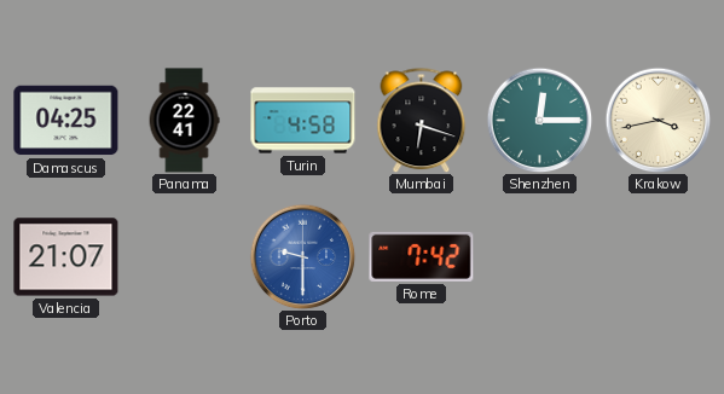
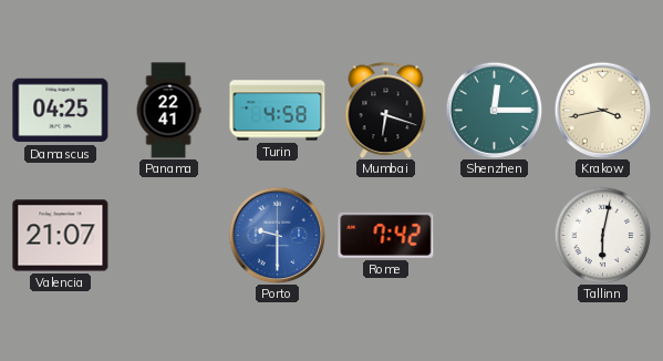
Tallinn: none -> 6:02
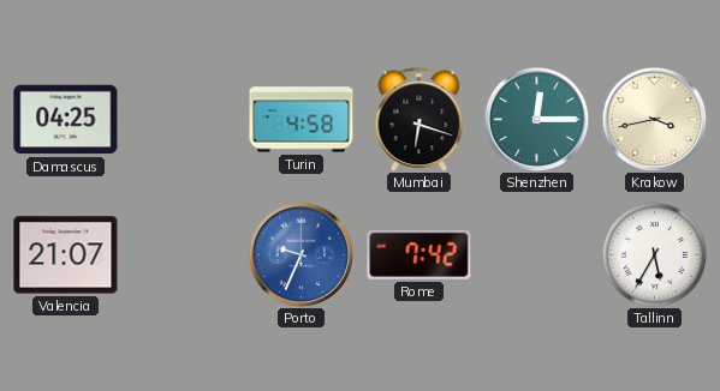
Panama: 22:41 -> none
Porto: 9:30 -> 9:34
Tallinn: 6:02 -> 5:35
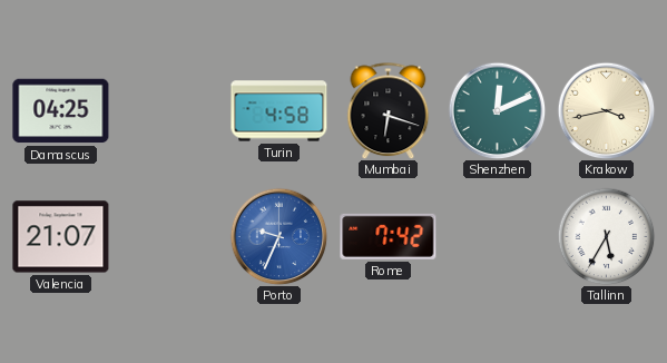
Shenzhen: 12:15 -> 12:11
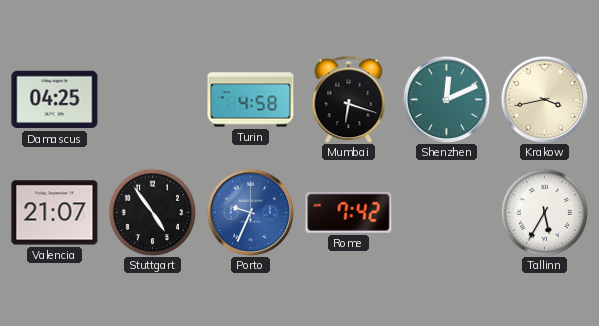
Stuttgart: none -> 4:54
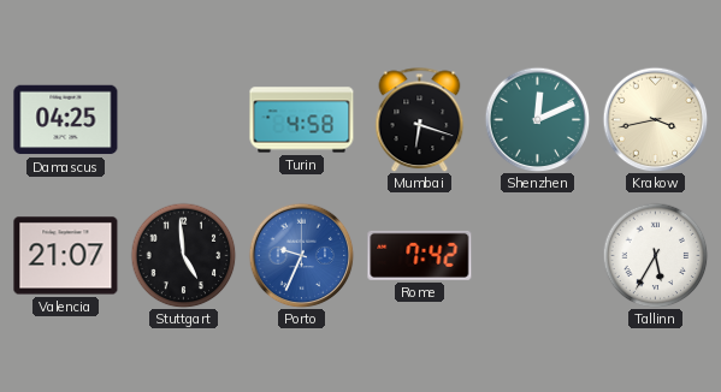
Stuttgart: 4:54 -> 4:59
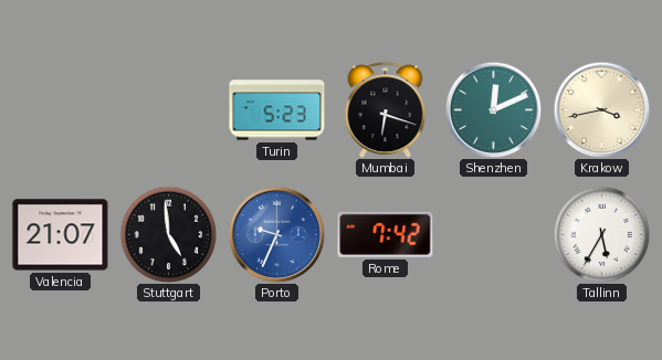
Damascus: 04:25 -> none
Turin: 4:58 -> 5:23
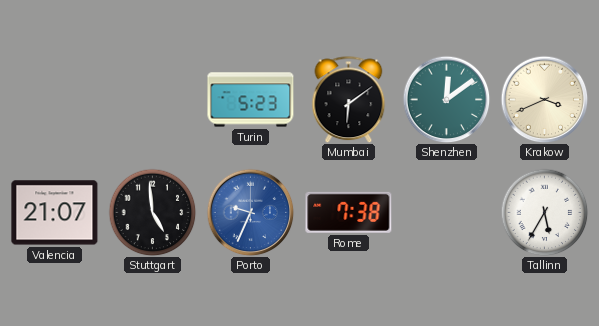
Mumbai: 6:18 -> 6:09
Shenzhen: 12:11 -> 12:09
Krakow: 3:43 -> 3:41
Rome: 7:42 -> 7:38
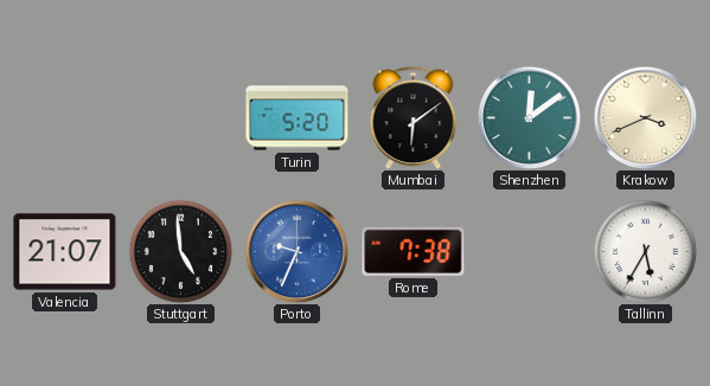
Turin: 5:23 -> 5:20
